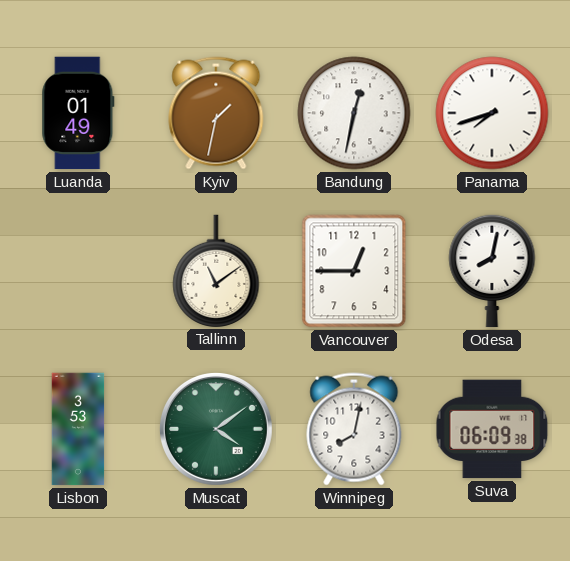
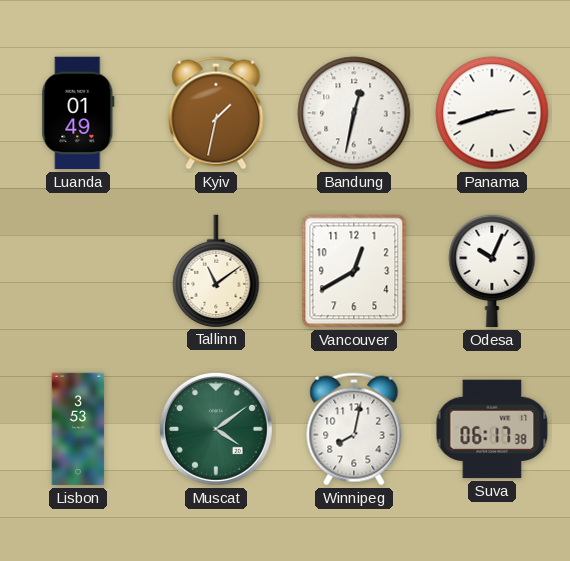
Panama: 7:42 -> 2:42
Vancouver: 12:45 -> 12:40
Odesa: 8:02 -> 10:04
Suva: 06:09 -> 06:17
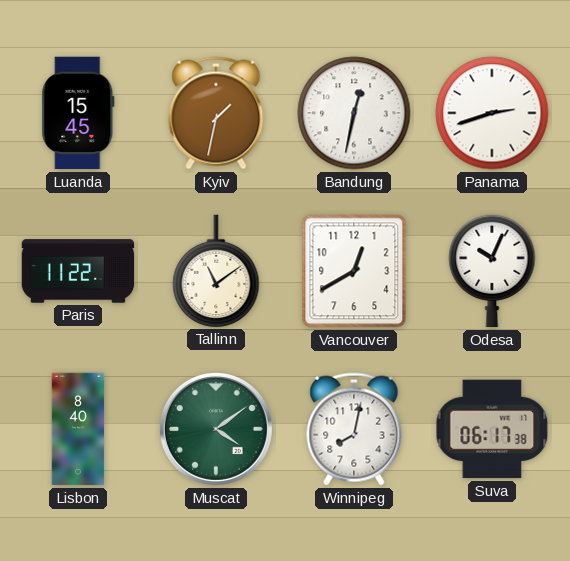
Luanda: 01:49 -> 15:45
Paris: none -> 11:22
Lisbon: 3:53 -> 8:40
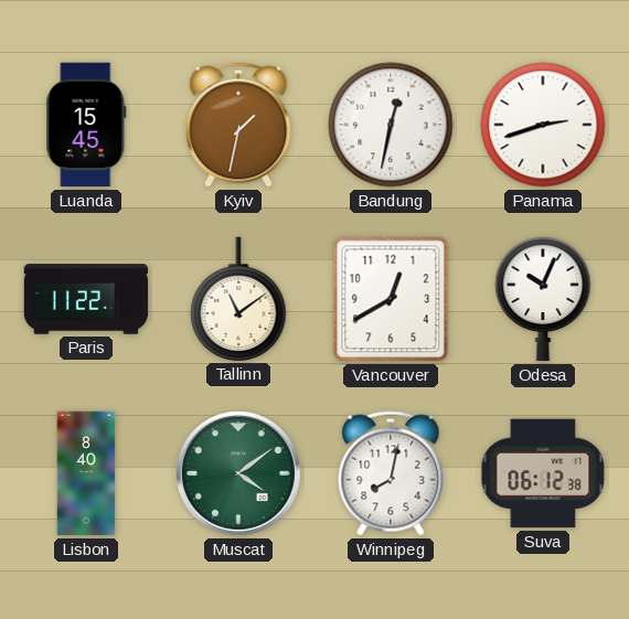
Suva: 06:17 -> 06:12
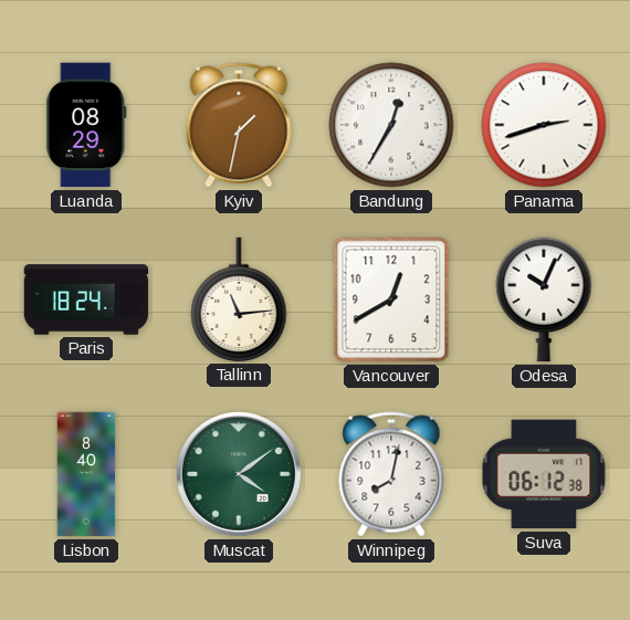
Luanda: 15:45 -> 08:29
Bandung: 12:32 -> 12:35
Paris: 11:22 -> 18:24
Tallinn: 11:09 -> 11:14
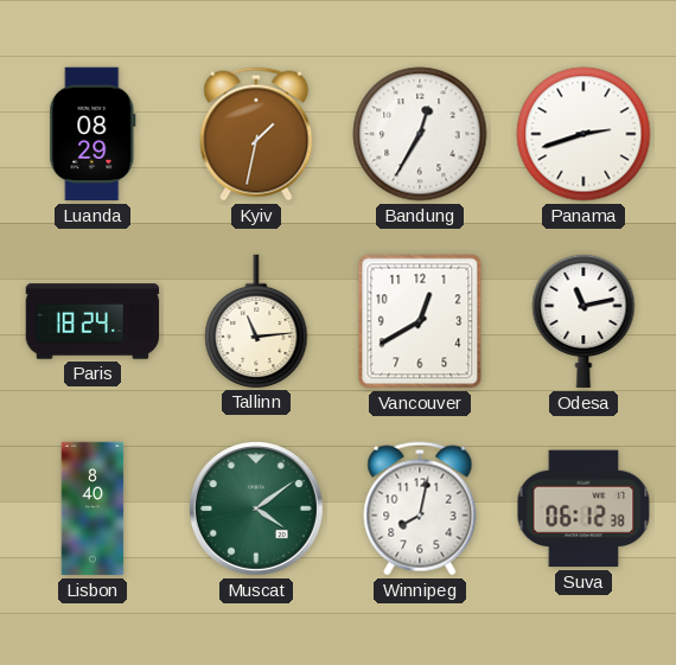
Odesa: 10:04 -> 11:13
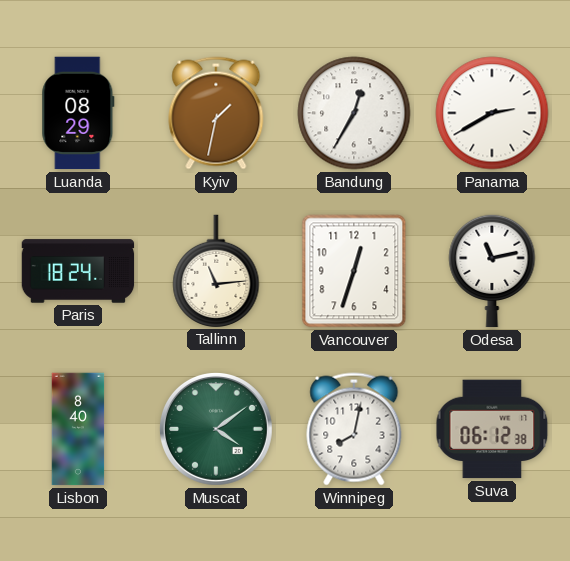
Panama: 2:42 -> 2:40
Vancouver: 12:40 -> 12:33
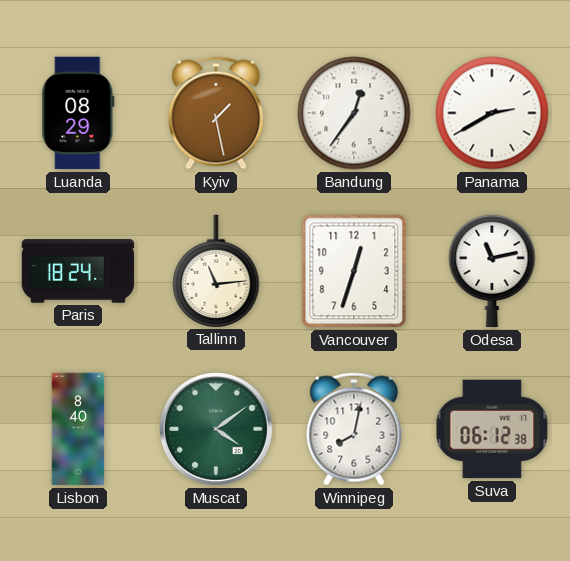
Kyiv: 1:32 -> 1:28
Bandung: 12:35 -> 12:36
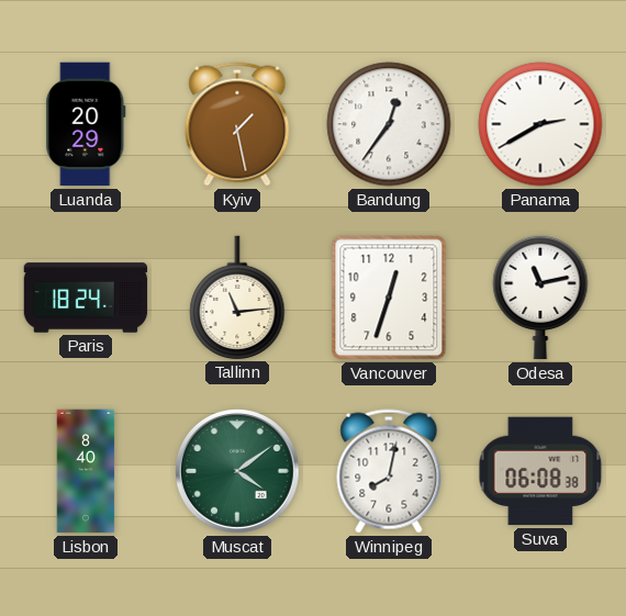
Luanda: 08:29 -> 20:29
Suva: 06:12 -> 06:08
